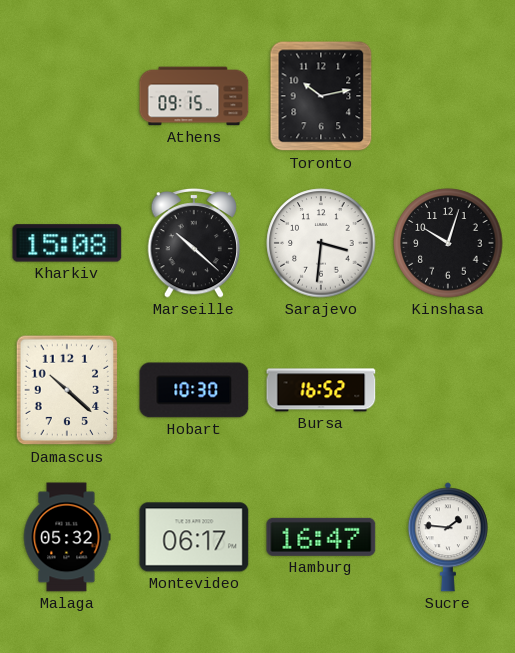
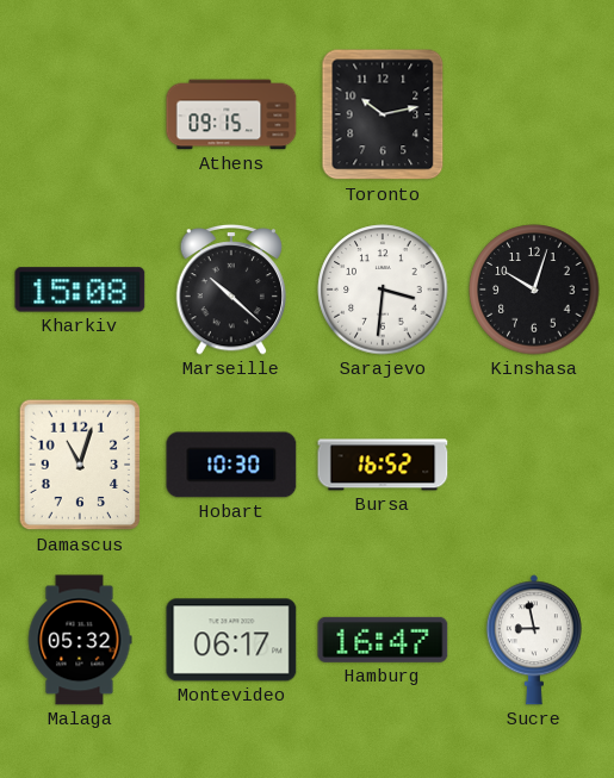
Damascus: 10:22 -> 11:03
Sucre: 1:46 -> 8:58
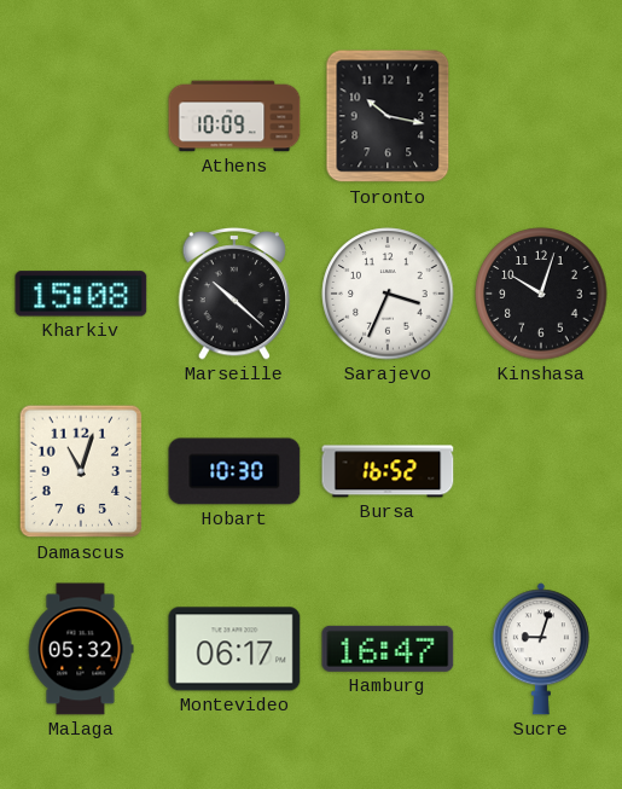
Athens: 09:15 -> 10:09
Toronto: 10:13 -> 10:17
Sarajevo: 3:31 -> 3:34
Sucre: 8:58 -> 9:03
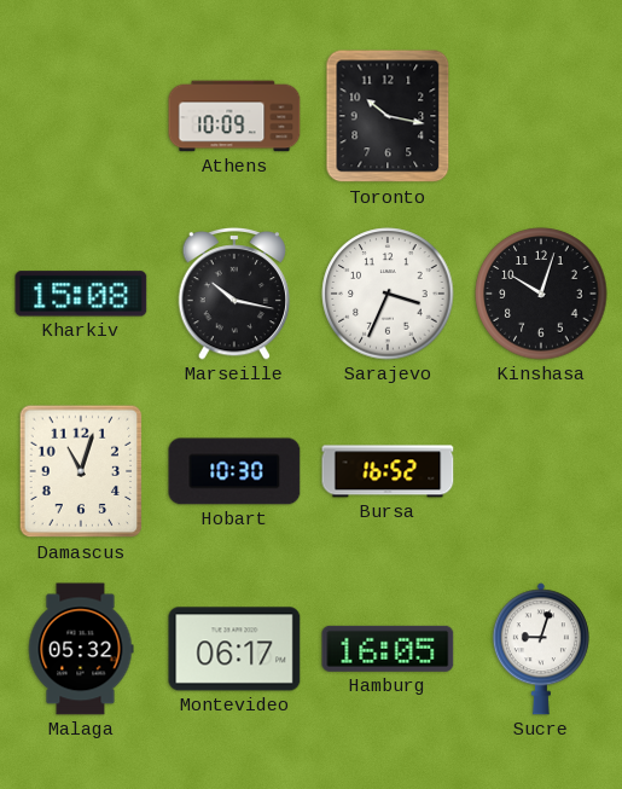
Marseille: 10:22 -> 10:17
Hamburg: 16:47 -> 16:05
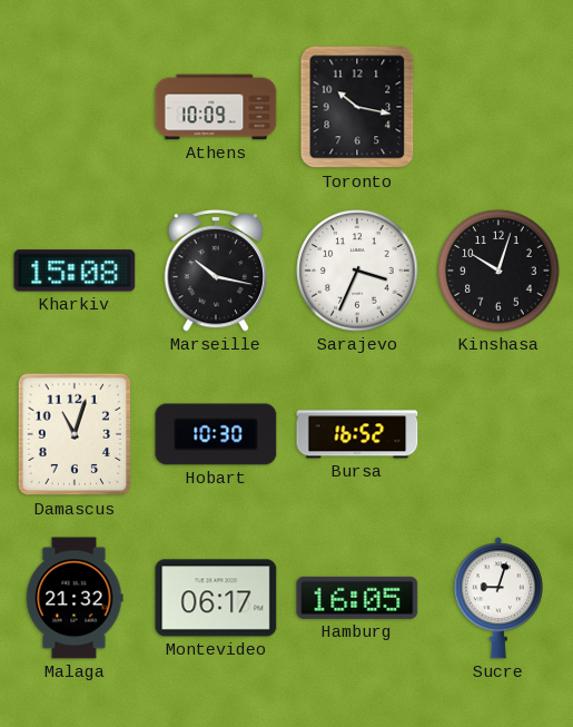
Malaga: 05:32 -> 21:32
